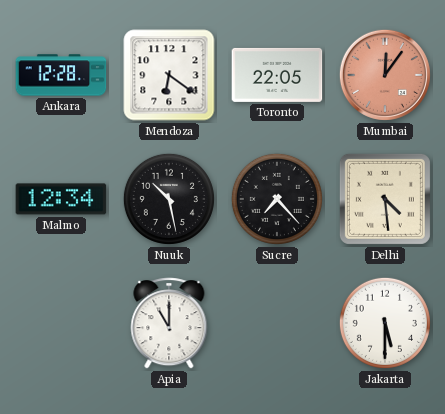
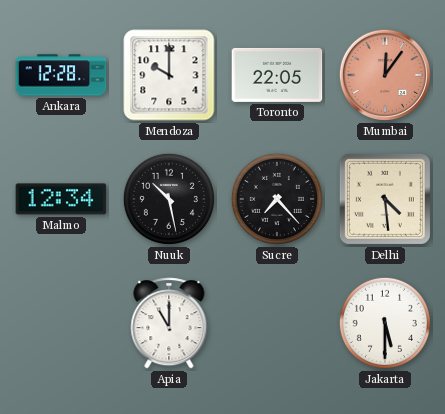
Mendoza: 6:21 -> 10:00
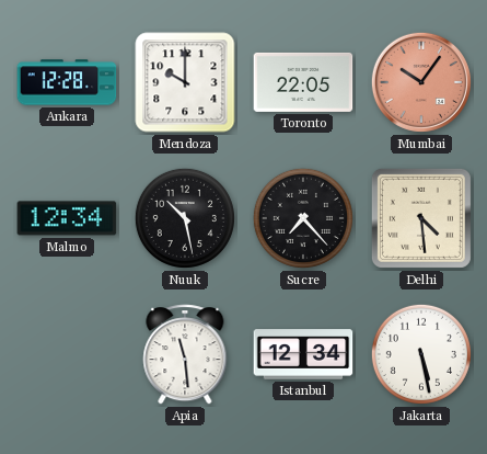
Mumbai: 12:06 -> 10:06
Apia: 11:00 -> 11:29
Istanbul: none -> 12:34
Jakarta: 5:30 -> 5:28
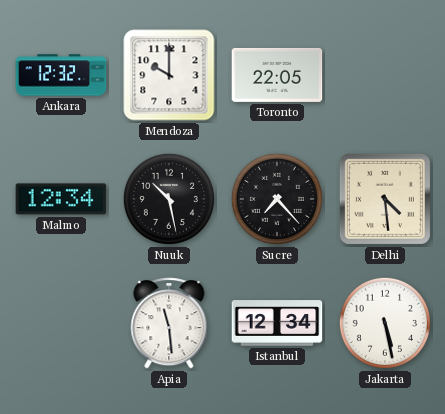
Ankara: 12:28 -> 12:32
Mumbai: 10:06 -> none
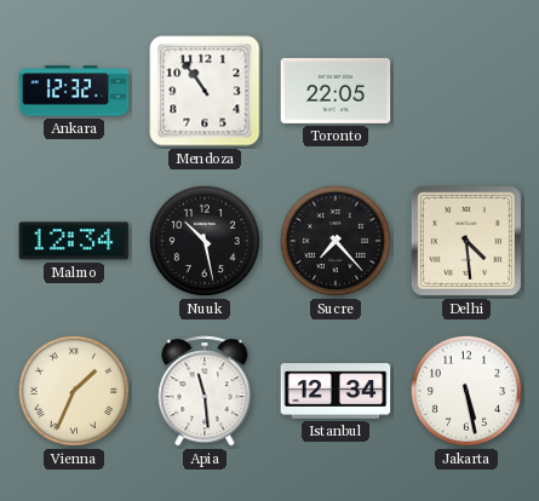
Mendoza: 10:00 -> 10:54
Vienna: none -> 1:34
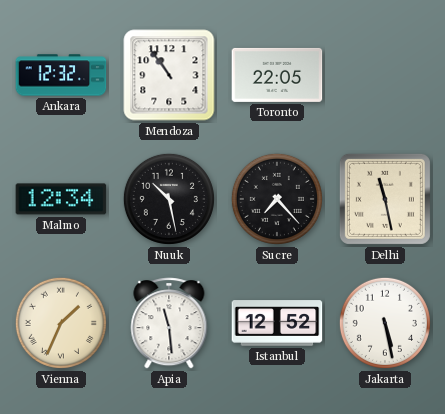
Delhi: 4:29 -> 11:28
Istanbul: 12:34 -> 12:52
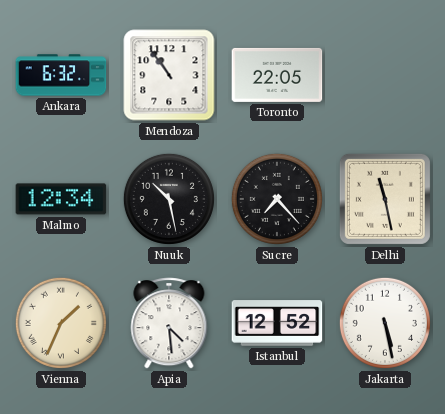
Ankara: 12:32 -> 6:32
Apia: 11:29 -> 4:29
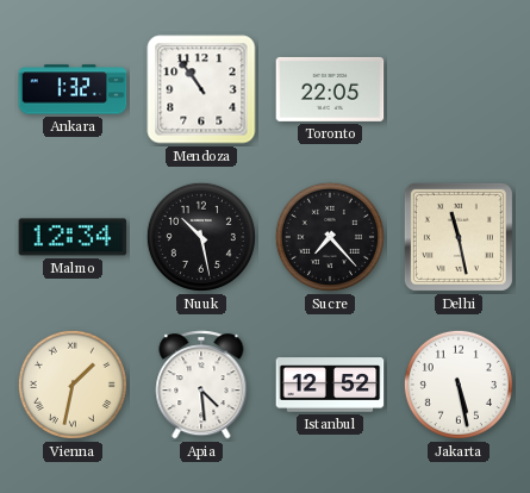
Ankara: 6:32 -> 1:32
Vienna: 1:34 -> 1:32
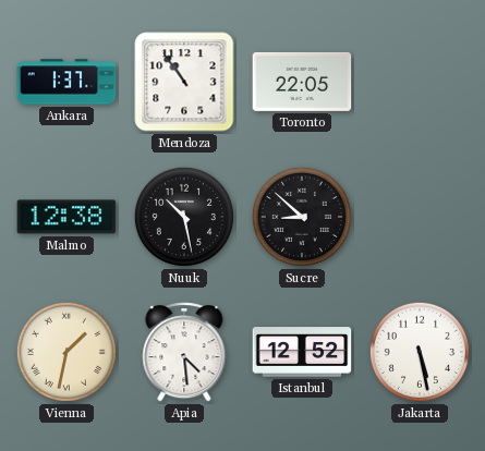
Ankara: 1:32 -> 1:37
Malmo: 12:34 -> 12:38
Sucre: 7:23 -> 8:52
Delhi: 11:28 -> none
